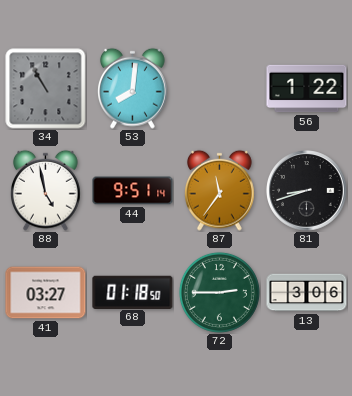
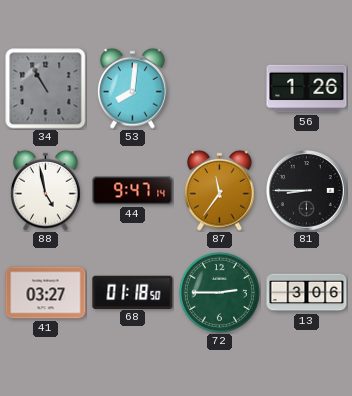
56: 1:22 -> 1:26
44: 9:51 -> 9:47
81: 8:42 -> 8:45
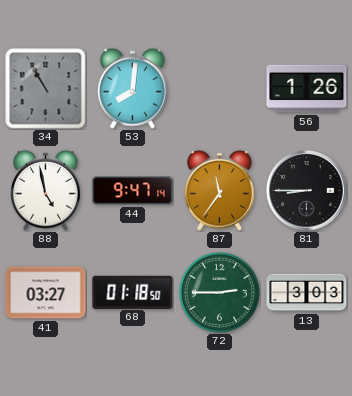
13: 3:06 -> 3:03
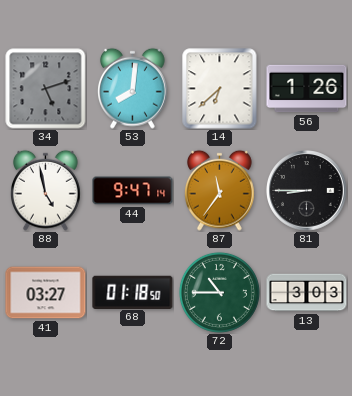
34: 10:55 -> 5:12
14: none -> 6:38
72: 2:45 -> 10:45
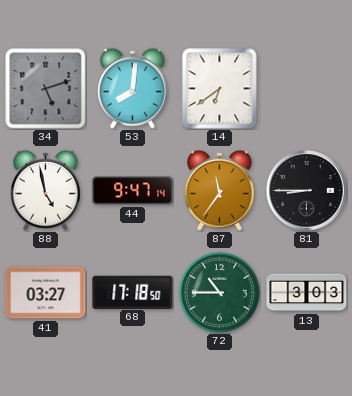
14: 6:38 -> 6:39
56: 1:26 -> none
68: 01:18 -> 17:18
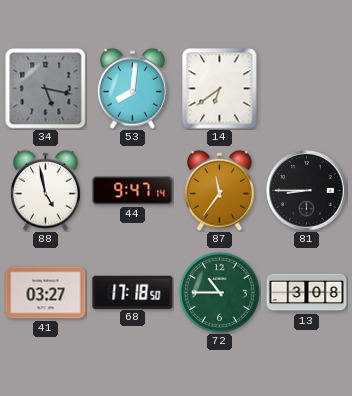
34: 5:12 -> 5:17
13: 3:03 -> 3:08
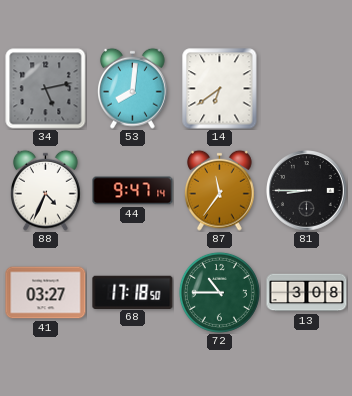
34: 5:17 -> 5:13
88: 4:58 -> 4:34
